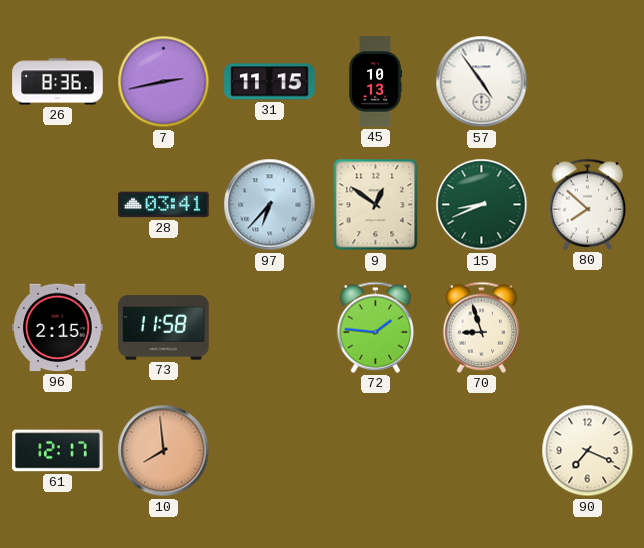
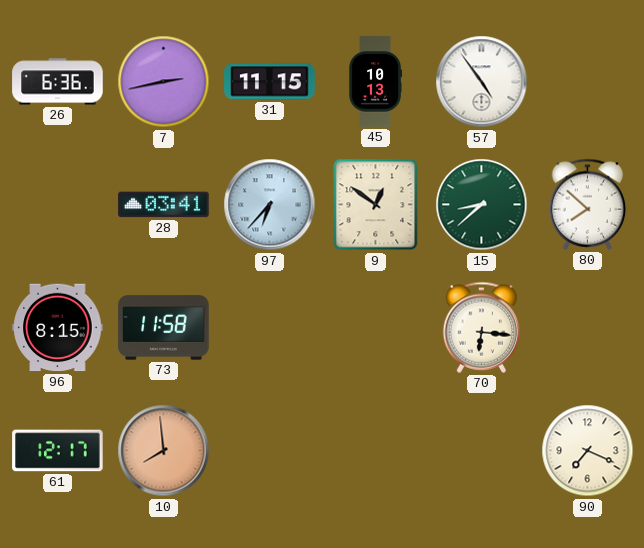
26: 8:36 -> 6:36
15: 8:41 -> 8:38
96: 2:15 -> 8:15
72: 1:46 -> none
70: 8:57 -> 6:16
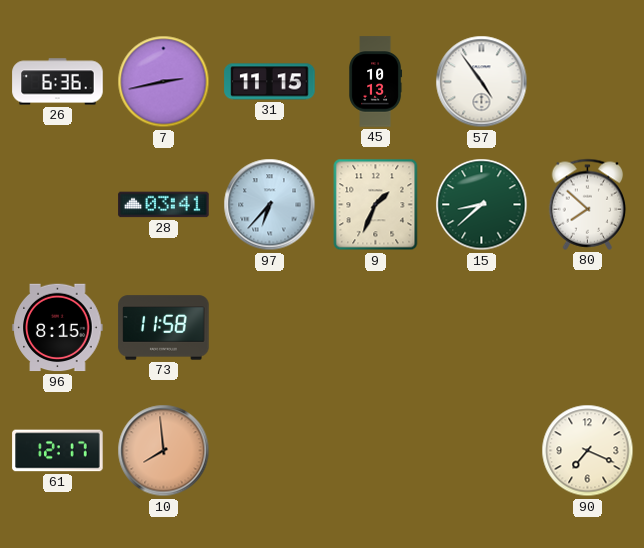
9: 12:51 -> 1:34
70: 6:16 -> none
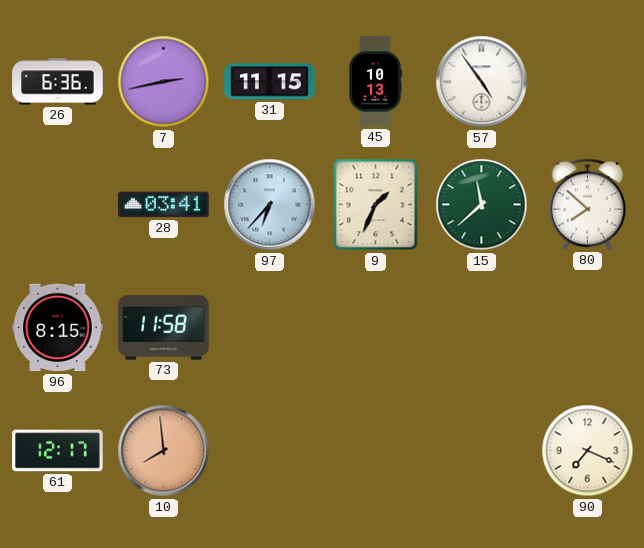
15: 8:38 -> 11:38
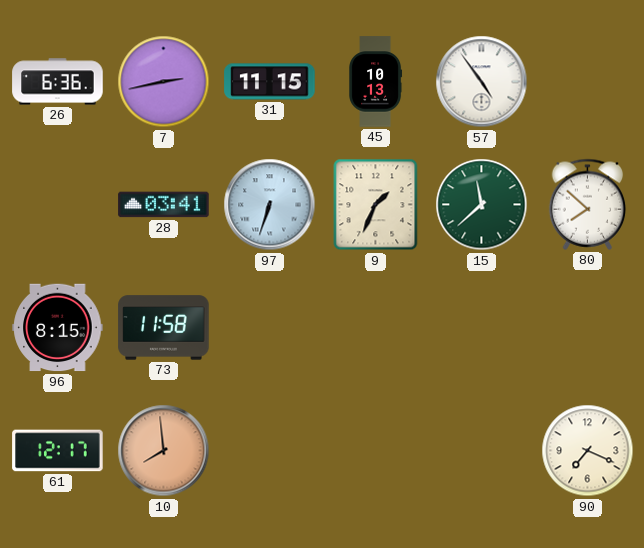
97: 6:37 -> 6:33
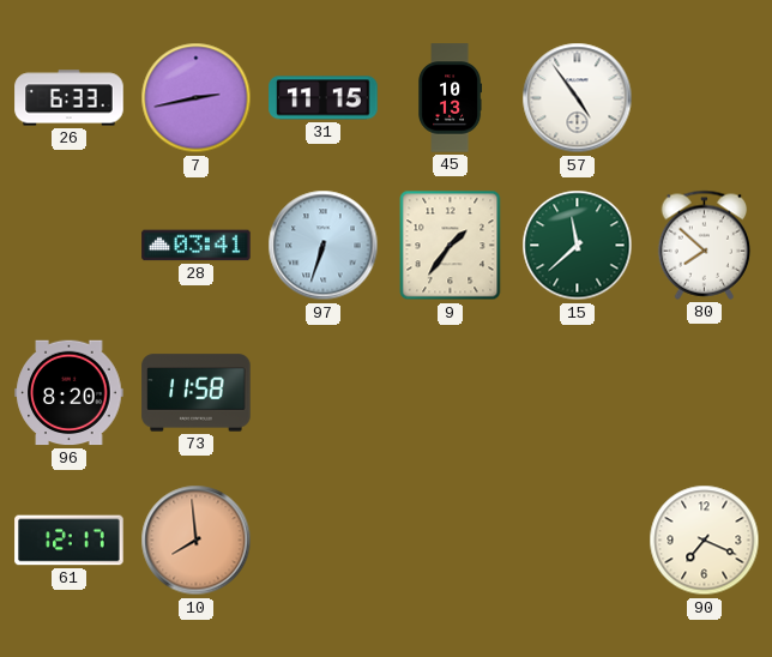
26: 6:36 -> 6:33
9: 1:34 -> 1:36
96: 8:15 -> 8:20
